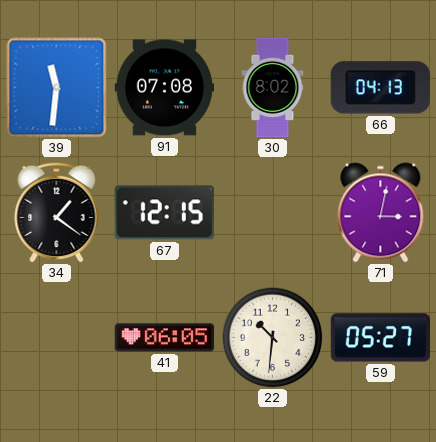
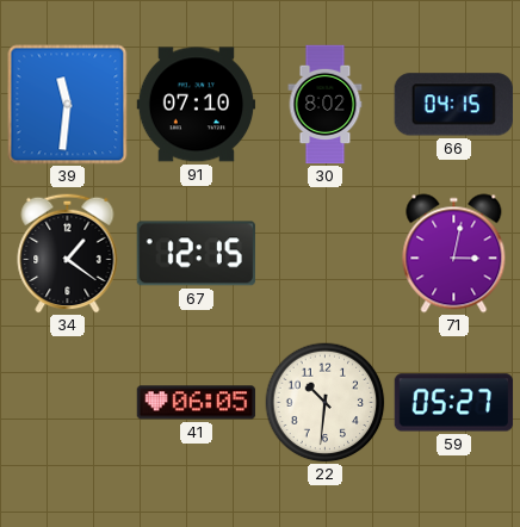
91: 07:08 -> 07:10
66: 04:13 -> 04:15
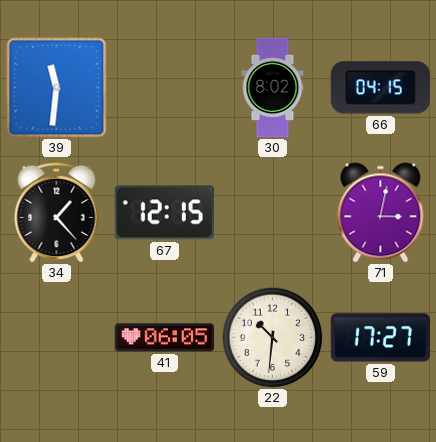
91: 07:10 -> none
34: 1:21 -> 1:23
59: 05:27 -> 17:27
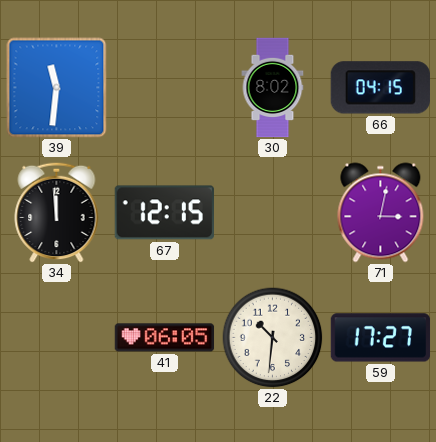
34: 1:23 -> 11:59
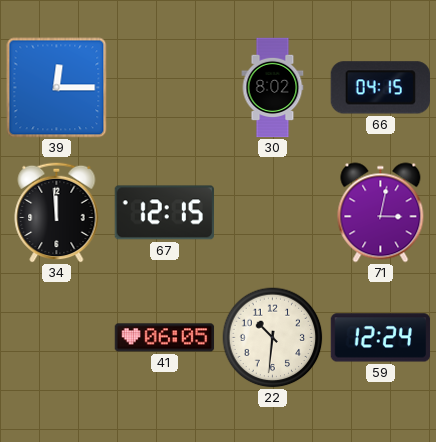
39: 11:31 -> 12:15
59: 17:27 -> 12:24
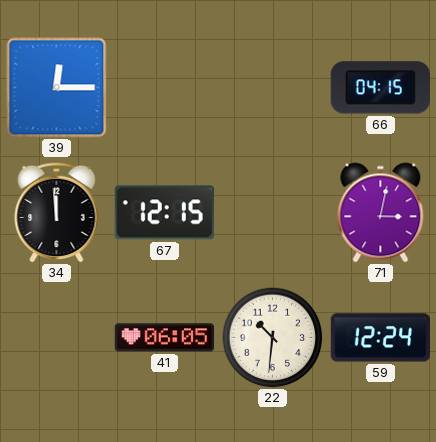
30: 8:02 -> none
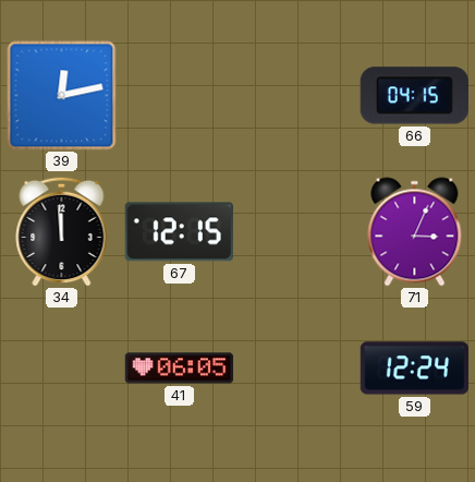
39: 12:15 -> 12:13
71: 3:02 -> 3:04
22: 10:31 -> none
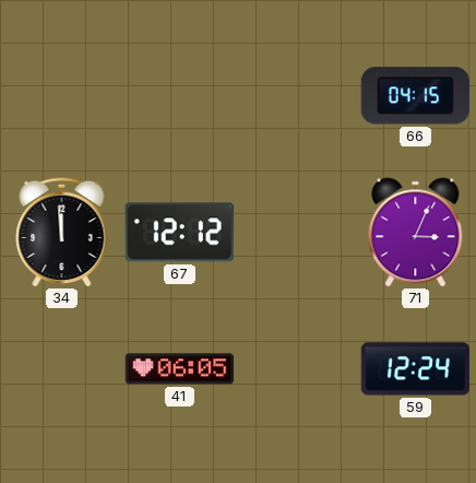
39: 12:13 -> none
67: 12:15 -> 12:12
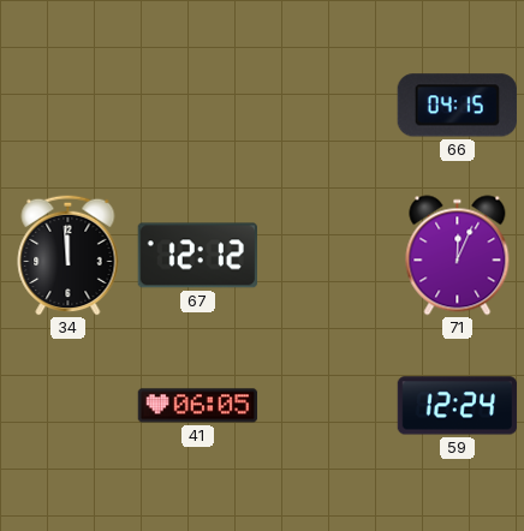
71: 3:04 -> 12:04
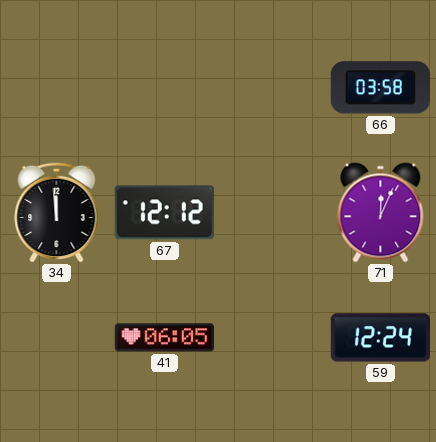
66: 04:15 -> 03:58
